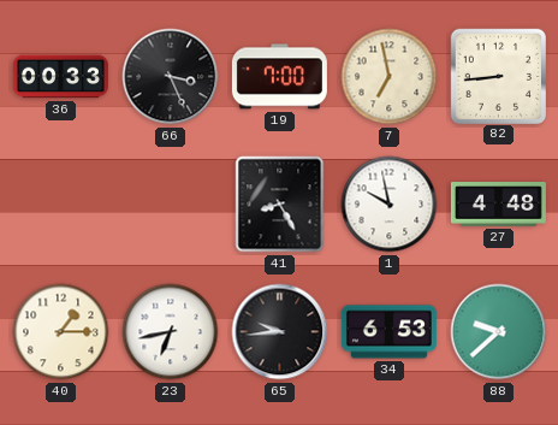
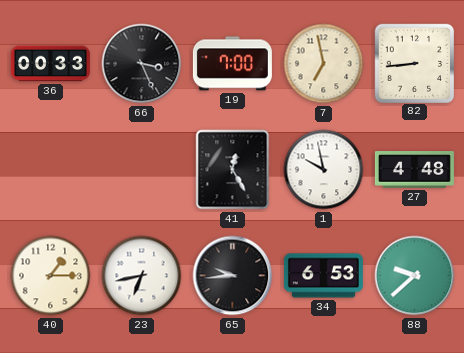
41: 8:25 -> 12:25
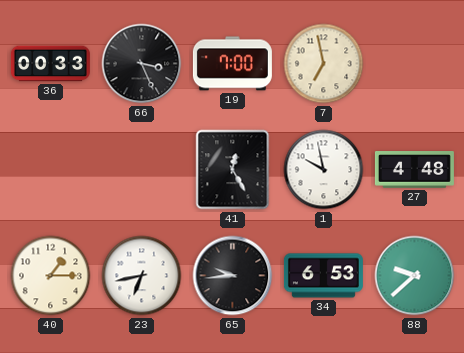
82: 8:44 -> none
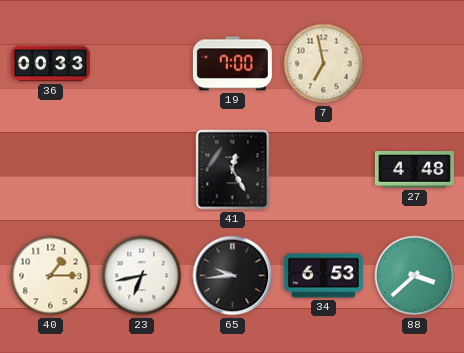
66: 3:26 -> none
1: 9:58 -> none
88: 9:38 -> 3:38
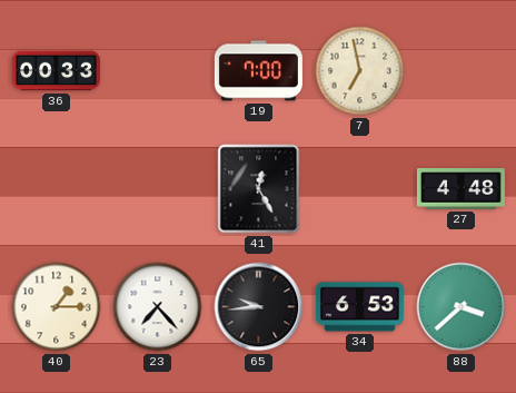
23: 6:43 -> 7:23
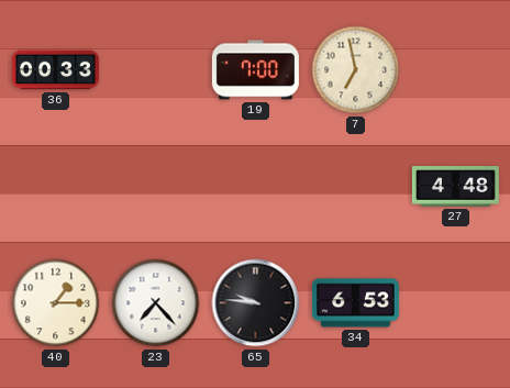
41: 12:25 -> none
65: 9:44 -> 9:46
88: 3:38 -> none
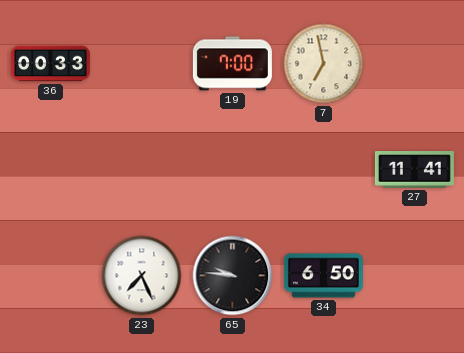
27: 4:48 -> 11:41
40: 1:15 -> none
23: 7:23 -> 7:26
34: 6:53 -> 6:50
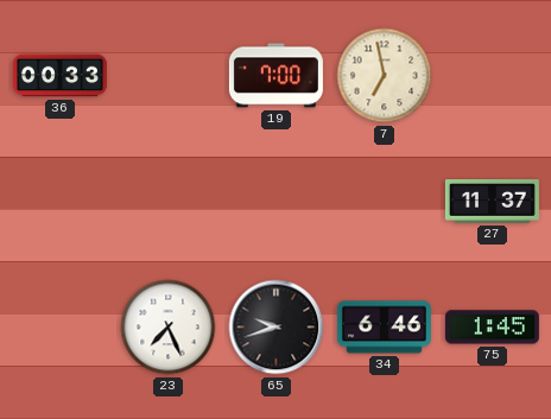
27: 11:41 -> 11:37
65: 9:46 -> 9:42
34: 6:50 -> 6:46
75: none -> 1:45
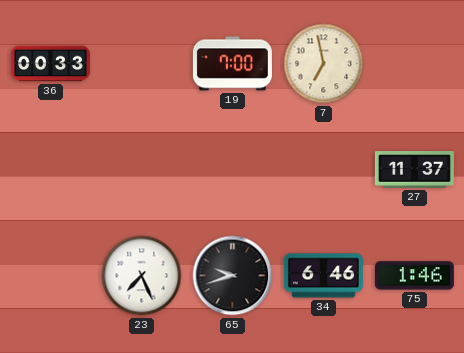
75: 1:45 -> 1:46
